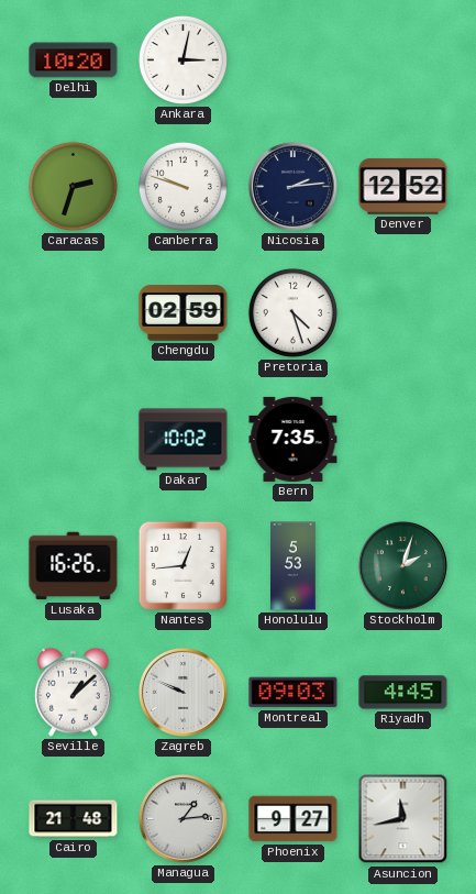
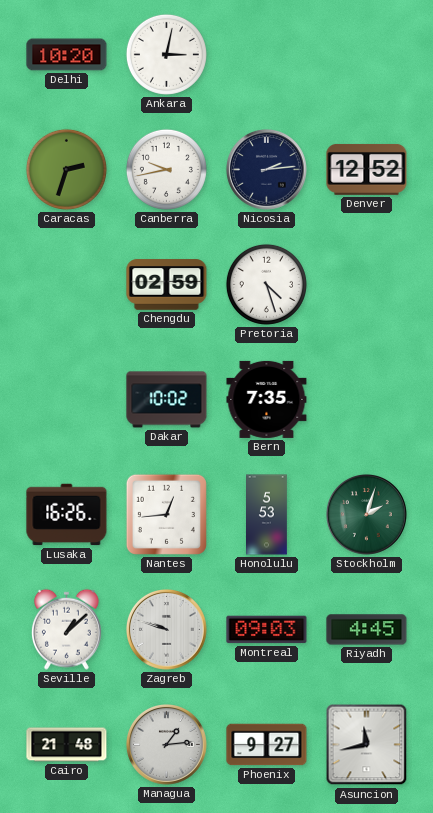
Canberra: 9:48 -> 9:43
Zagreb: 9:49 -> 9:48
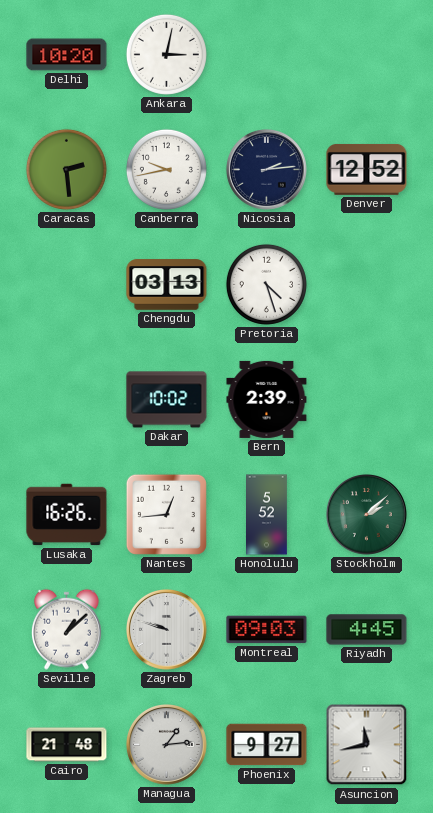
Caracas: 2:33 -> 2:29
Chengdu: 02:59 -> 03:13
Bern: 7:35 -> 2:39
Honolulu: 5:53 -> 5:52
Stockholm: 2:03 -> 2:08
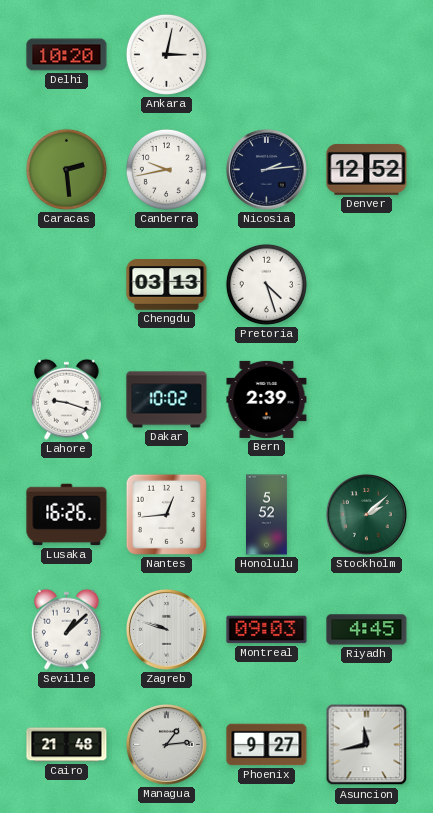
Lahore: none -> 9:18
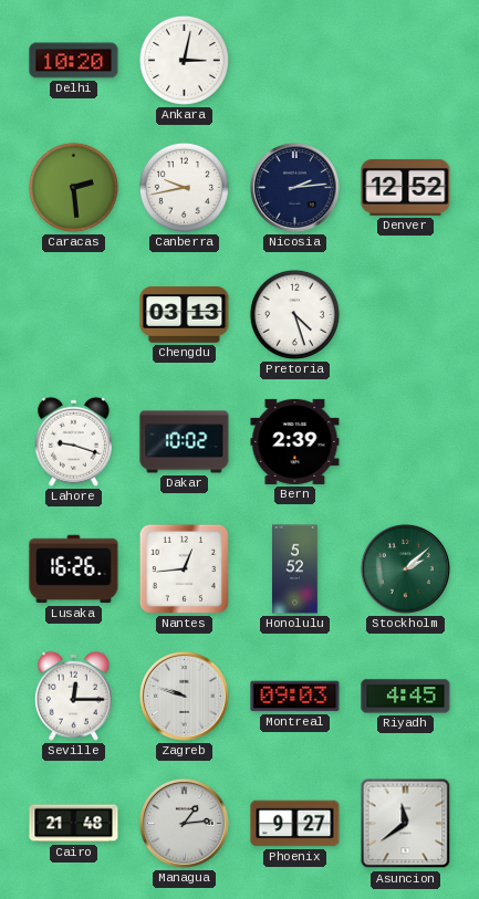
Seville: 1:08 -> 12:15
Asuncion: 11:43 -> 11:39
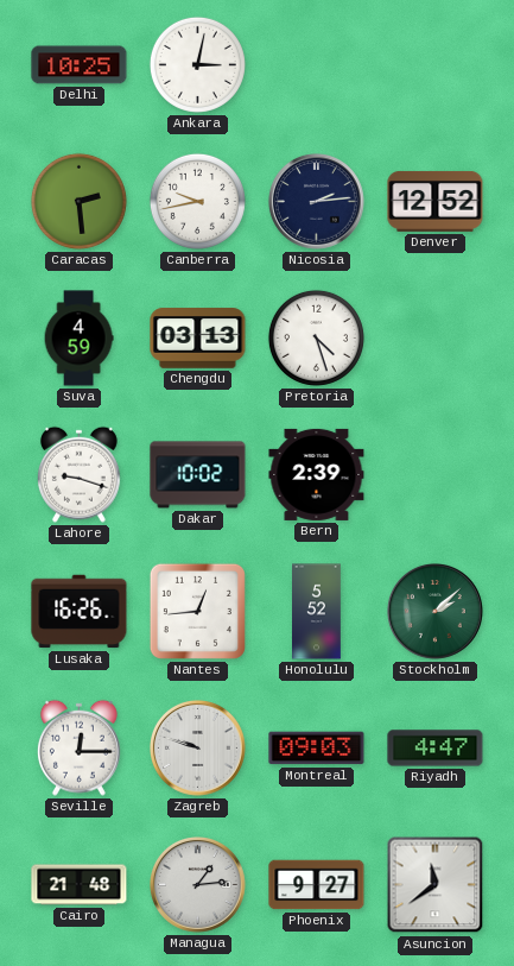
Delhi: 10:20 -> 10:25
Suva: none -> 4:59
Riyadh: 4:45 -> 4:47
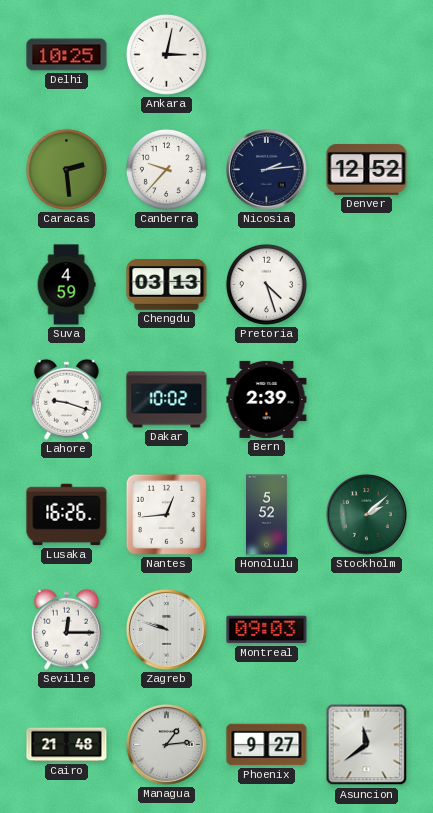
Canberra: 9:43 -> 9:37
Riyadh: 4:47 -> none
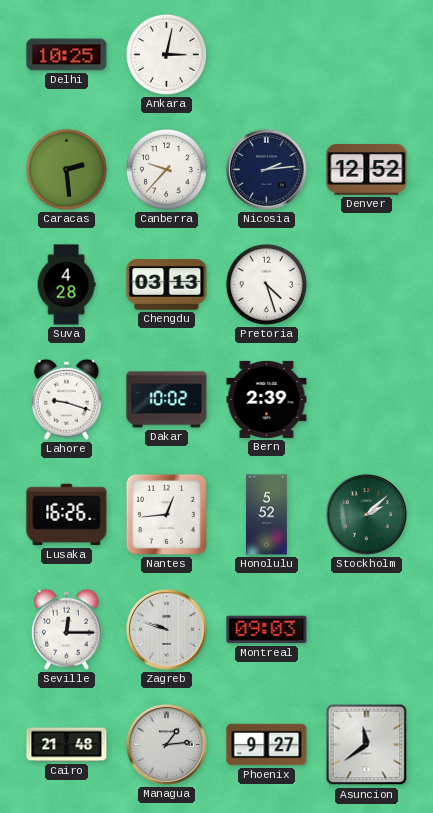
Suva: 4:59 -> 4:28
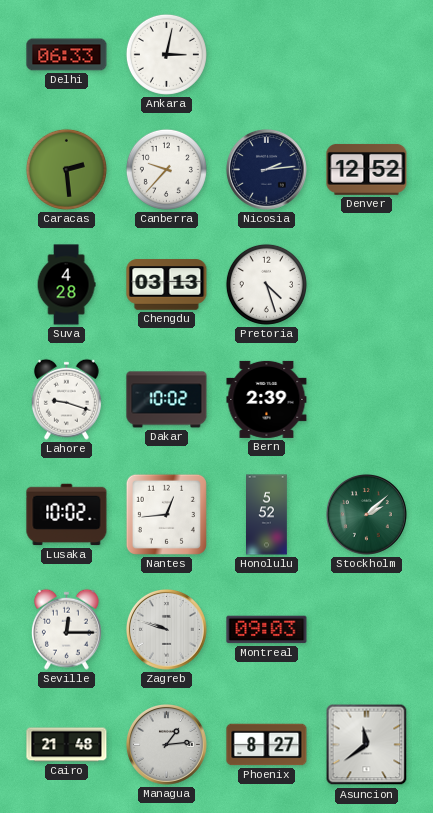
Delhi: 10:25 -> 06:33
Lusaka: 16:26 -> 10:02
Phoenix: 9:27 -> 8:27
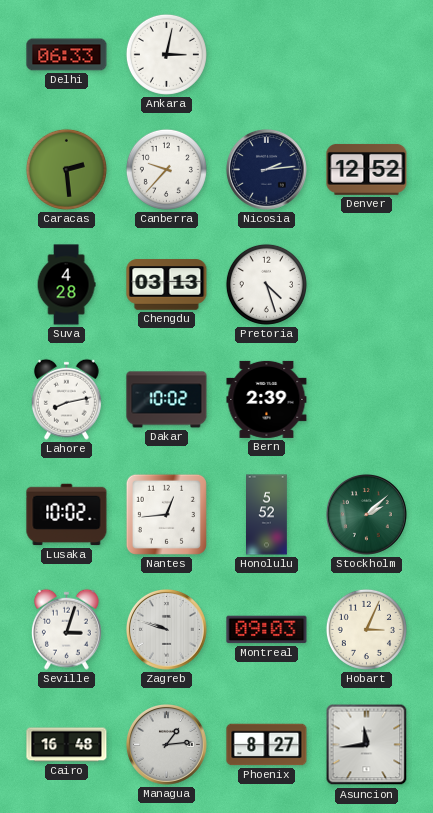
Lahore: 9:18 -> 8:13
Seville: 12:15 -> 3:03
Hobart: none -> 3:04
Cairo: 21:48 -> 16:48
Asuncion: 11:39 -> 11:44
